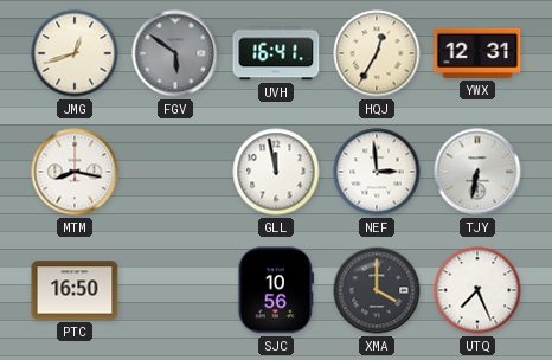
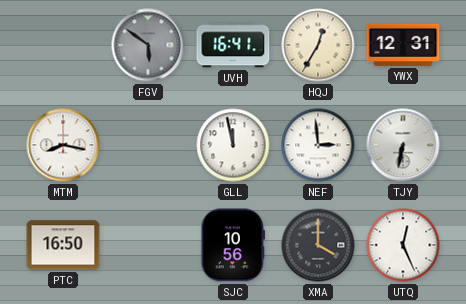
JMG: 12:42 -> none
UTQ: 7:26 -> 12:26
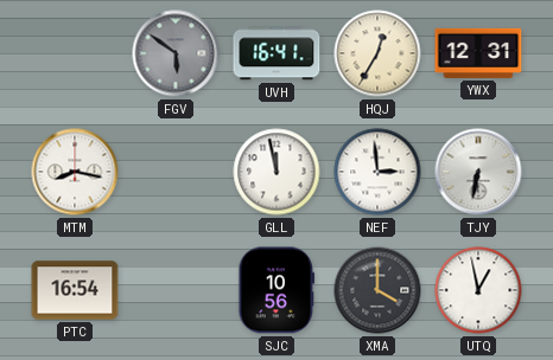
PTC: 16:50 -> 16:54
UTQ: 12:26 -> 12:58
